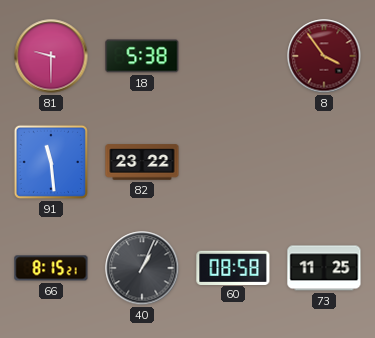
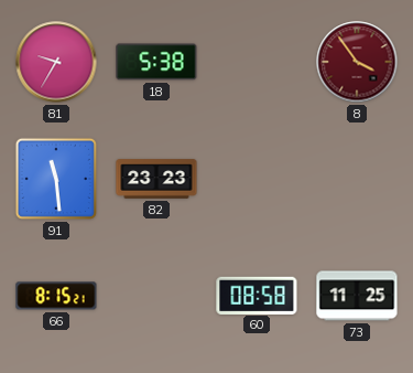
81: 9:30 -> 9:35
82: 23:22 -> 23:23
40: 1:04 -> none
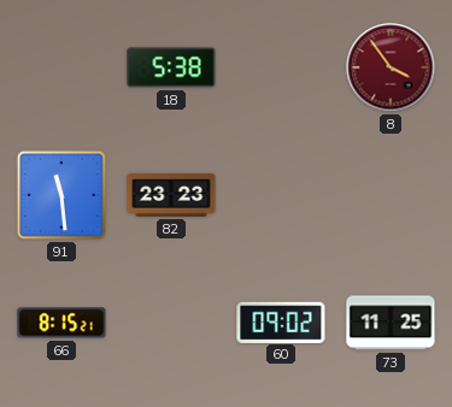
81: 9:35 -> none
60: 08:58 -> 09:02
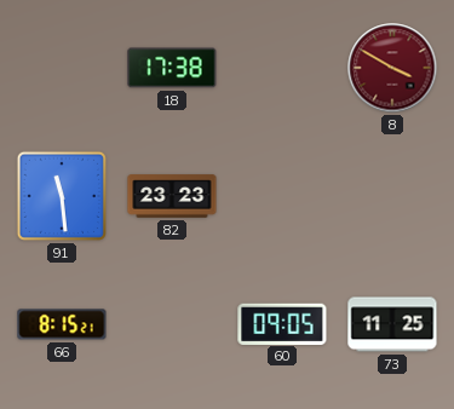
18: 5:38 -> 17:38
8: 3:54 -> 3:50
60: 09:02 -> 09:05
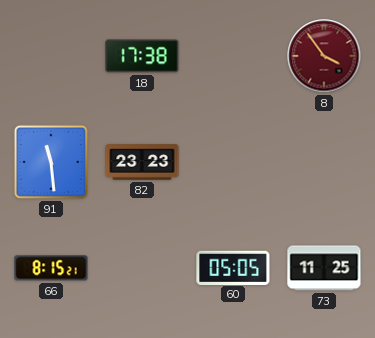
8: 3:50 -> 3:54
60: 09:05 -> 05:05
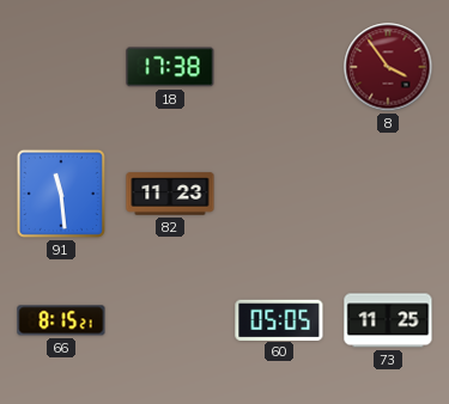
82: 23:23 -> 11:23
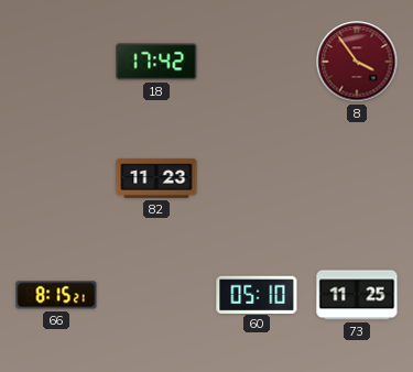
18: 17:38 -> 17:42
91: 11:29 -> none
60: 05:05 -> 05:10
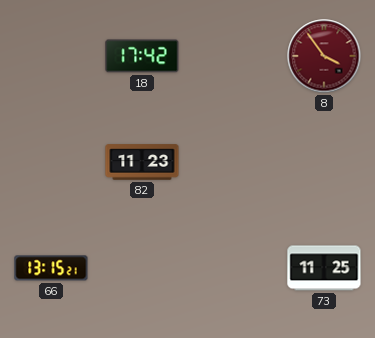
66: 8:15 -> 13:15
60: 05:10 -> none
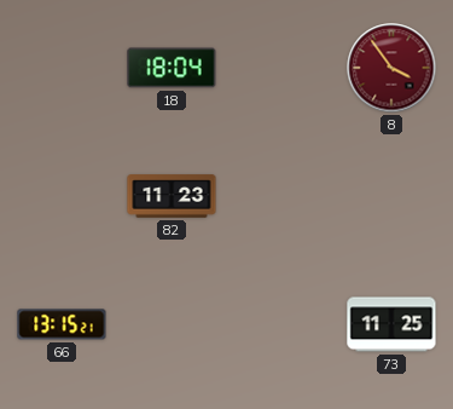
18: 17:42 -> 18:04
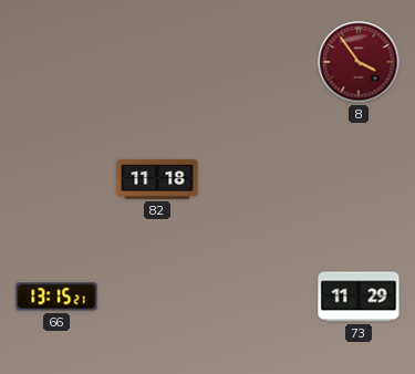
18: 18:04 -> none
82: 11:23 -> 11:18
73: 11:25 -> 11:29
